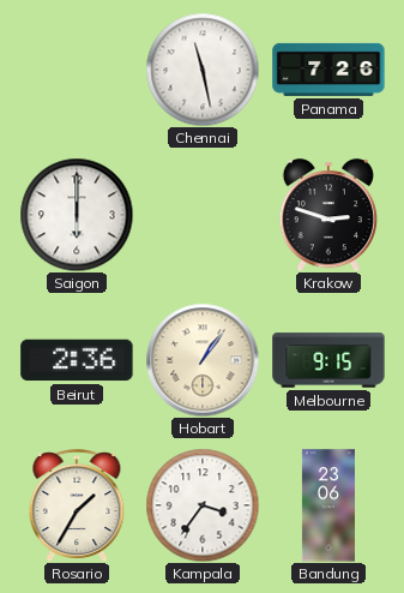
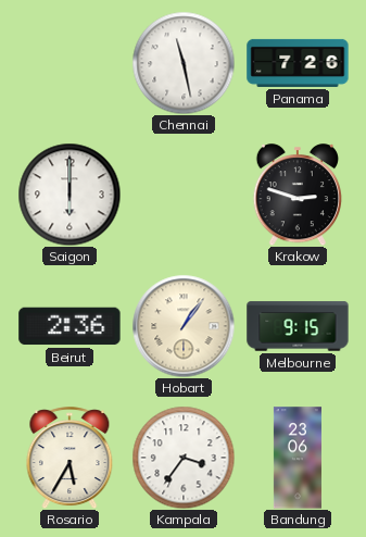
Rosario: 1:35 -> 5:35
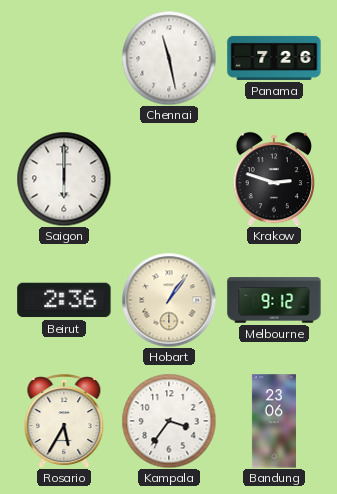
Melbourne: 9:15 -> 9:12
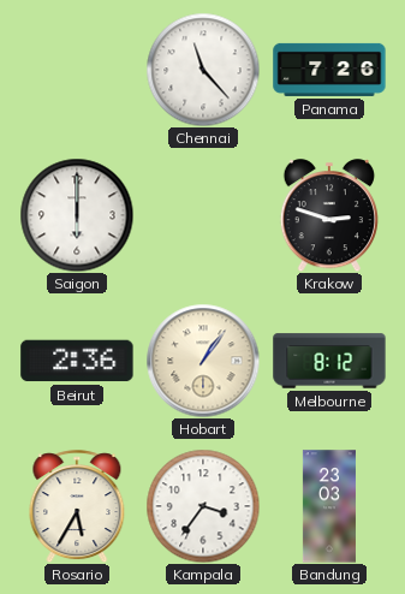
Chennai: 11:28 -> 11:23
Melbourne: 9:12 -> 8:12
Bandung: 23:06 -> 23:03
